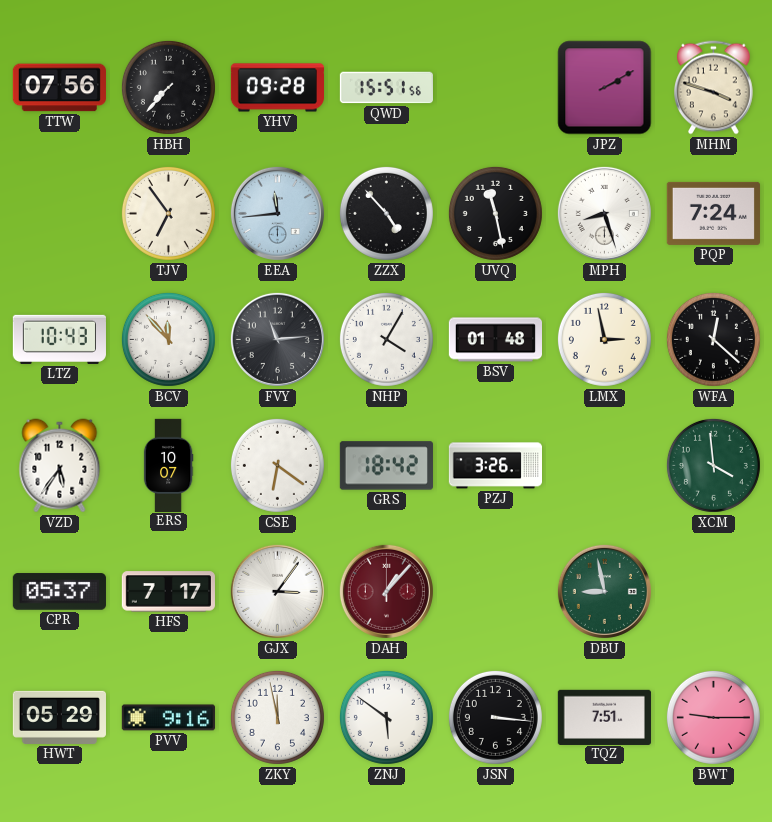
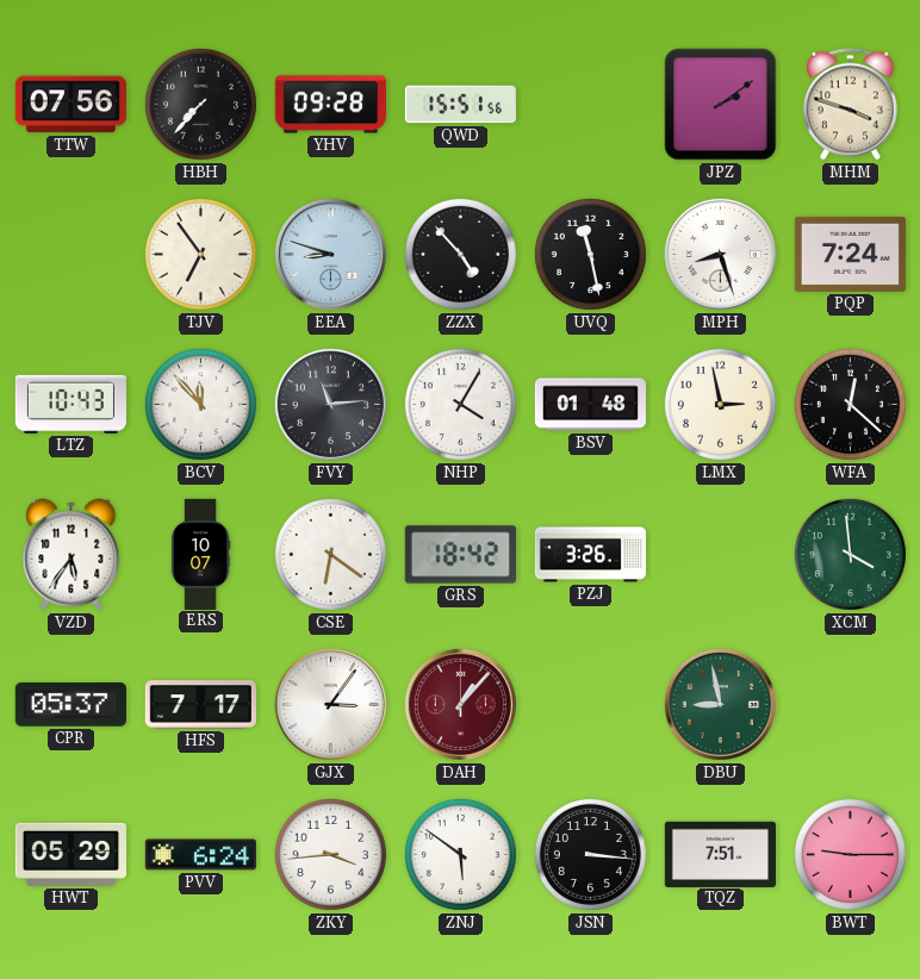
JPZ: 2:10 -> 2:09
EEA: 11:44 -> 8:48
PVV: 9:16 -> 6:24
ZKY: 11:58 -> 3:44
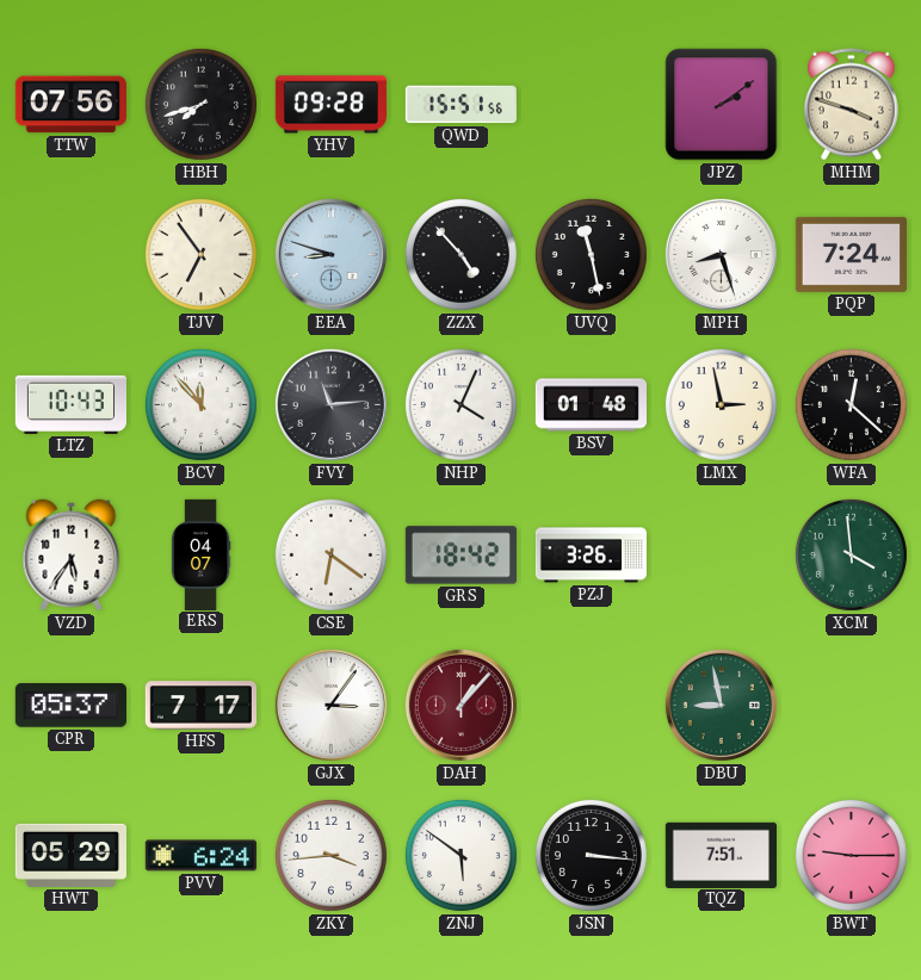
HBH: 7:37 -> 7:42
NHP: 4:05 -> 4:04
ERS: 10:07 -> 04:07
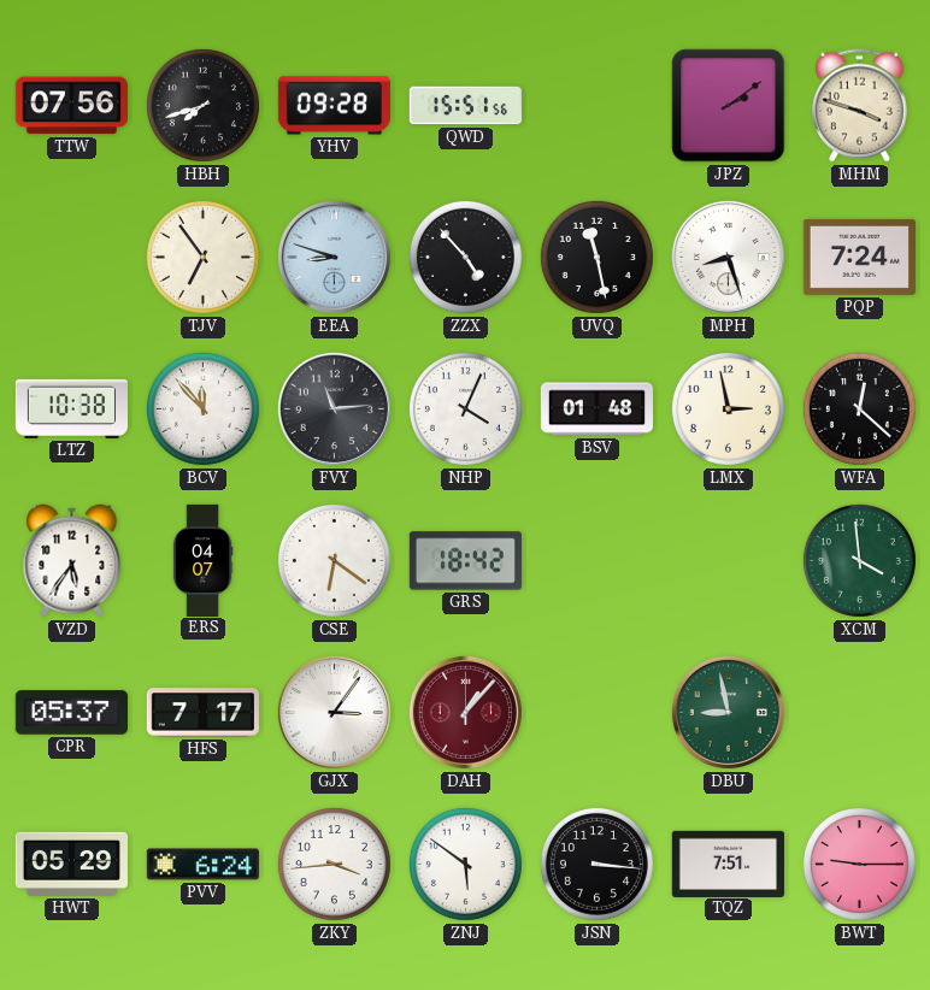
LTZ: 10:43 -> 10:38
PZJ: 3:26 -> none
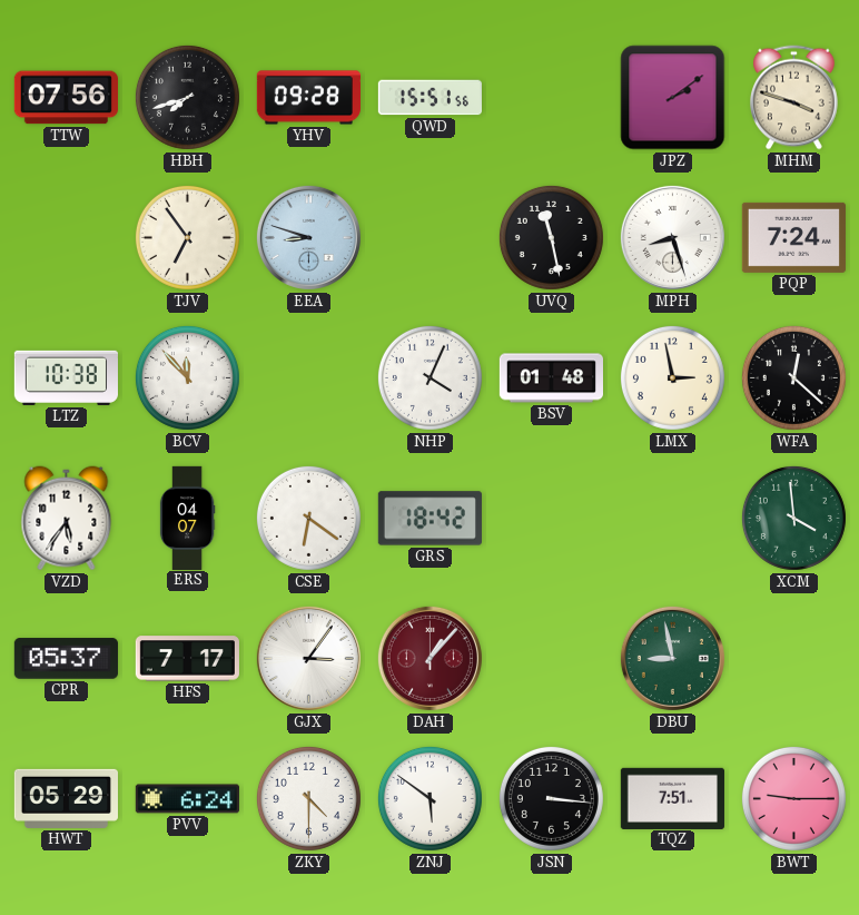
ZZX: 4:53 -> none
FVY: 11:14 -> none
ZKY: 3:44 -> 4:30
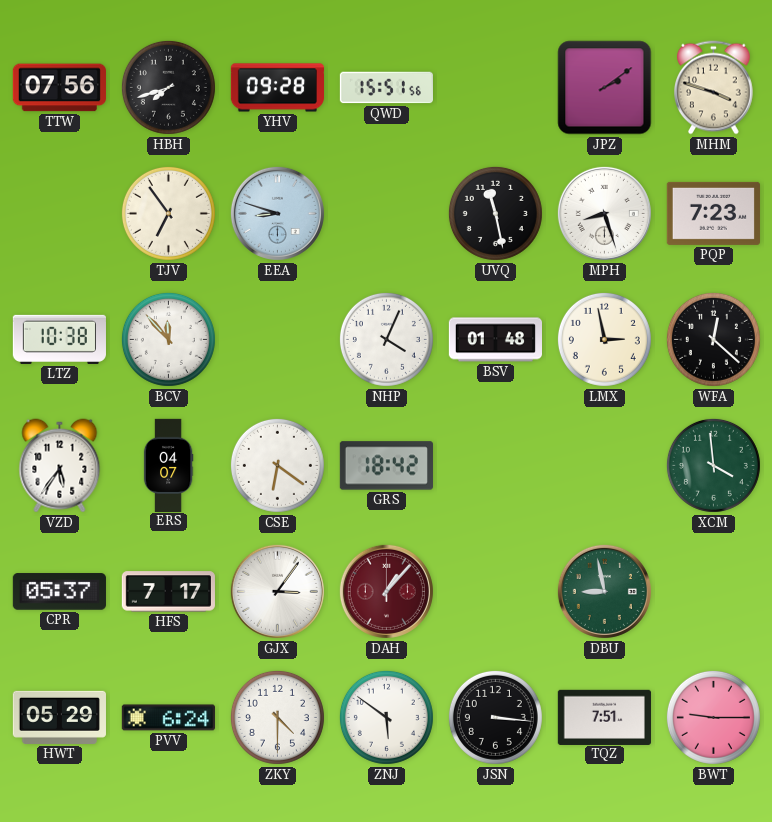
PQP: 7:24 -> 7:23
